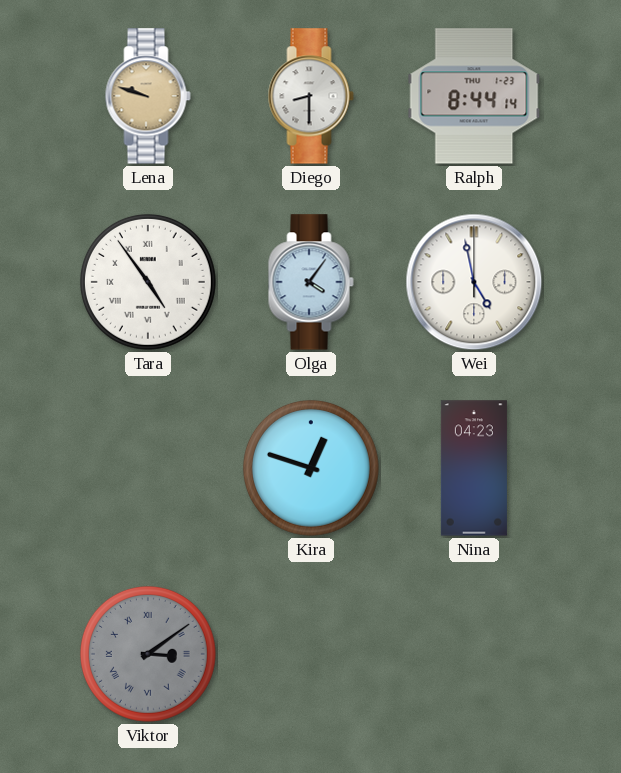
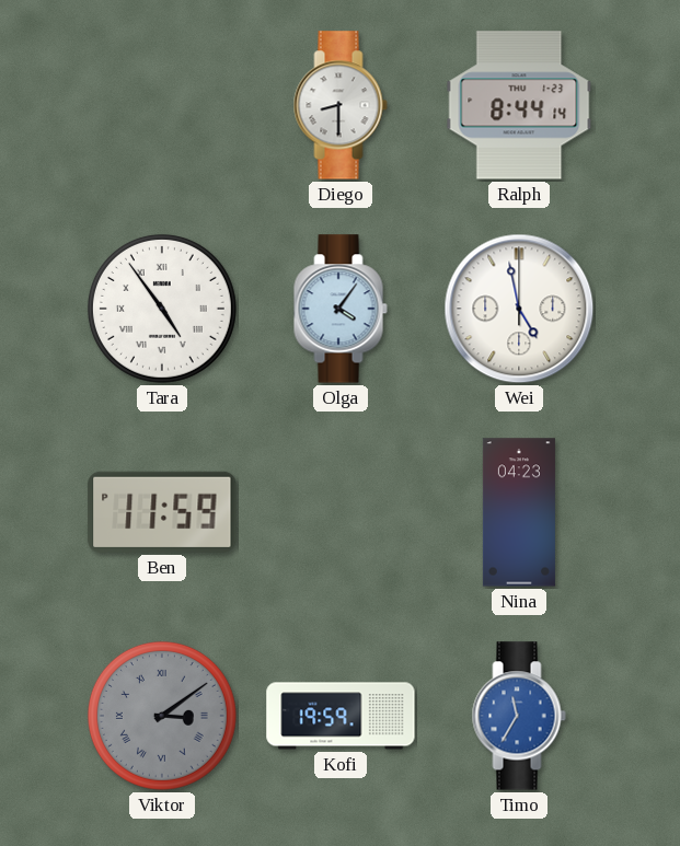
Lena: 9:48 -> none
Ben: none -> 11:59
Kira: 12:48 -> none
Kofi: none -> 19:59
Timo: none -> 11:35
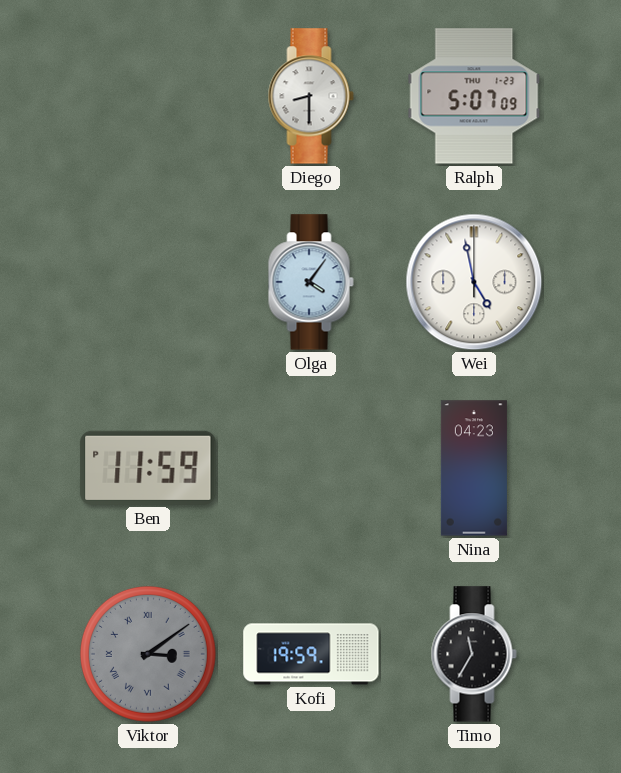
Ralph: 8:44 -> 5:07
Tara: 4:54 -> none
Timo dial: blue -> black
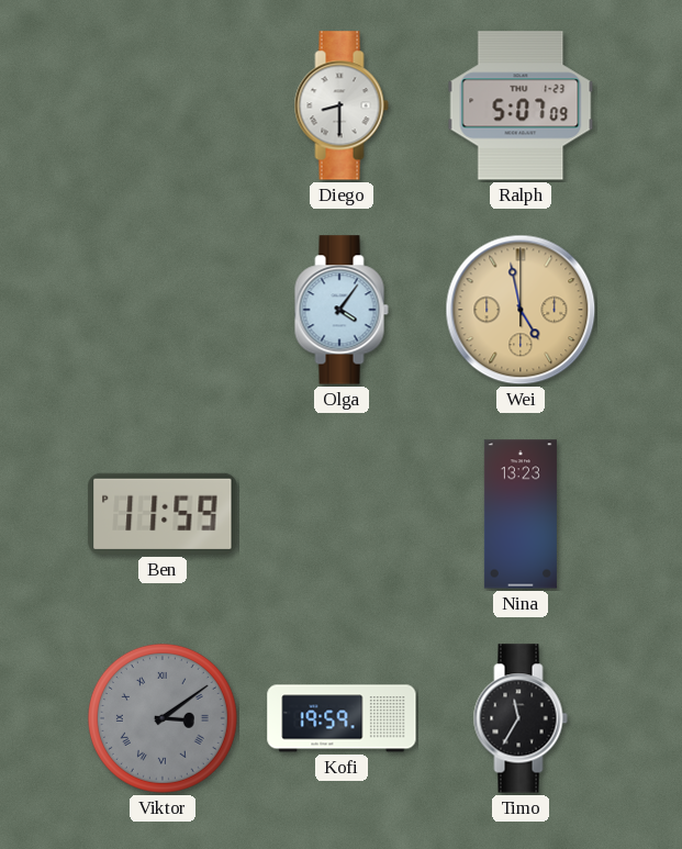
Wei dial: white -> champagne
Nina: 04:23 -> 13:23
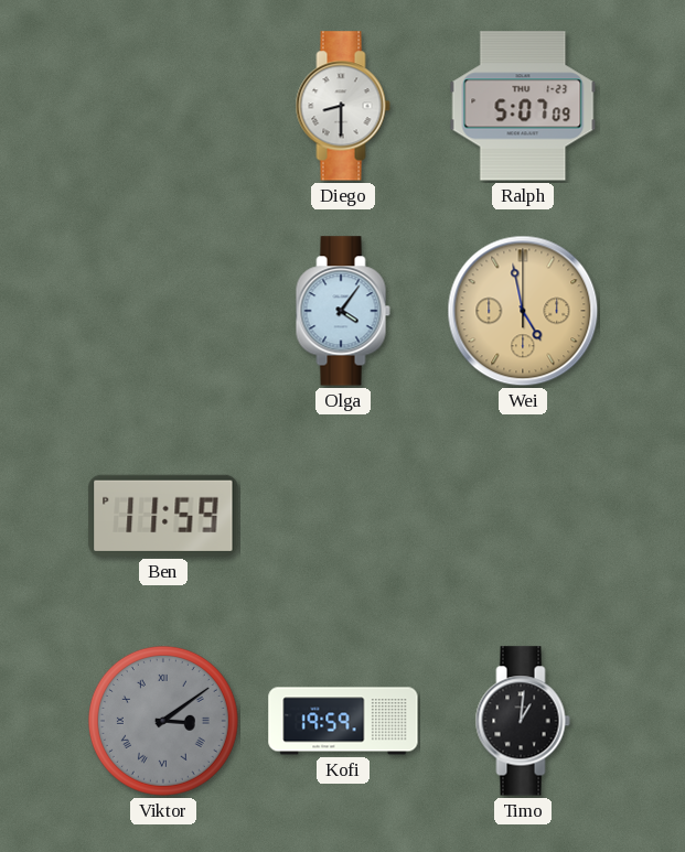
Nina: 13:23 -> none
Timo: 11:35 -> 1:01
